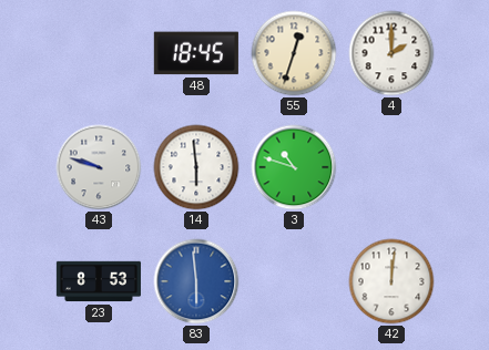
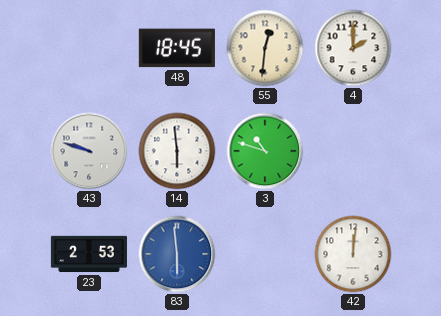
55: 12:33 -> 12:31
23: 8:53 -> 2:53
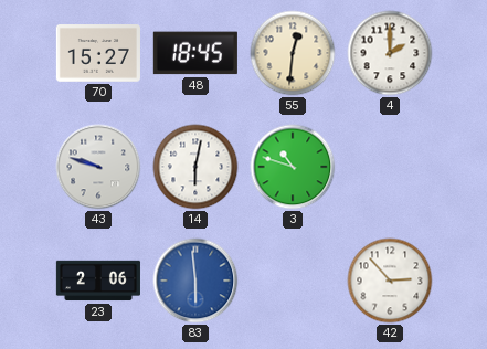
70: none -> 15:27
14: 5:59 -> 6:02
23: 2:53 -> 2:06
42: 12:01 -> 2:53
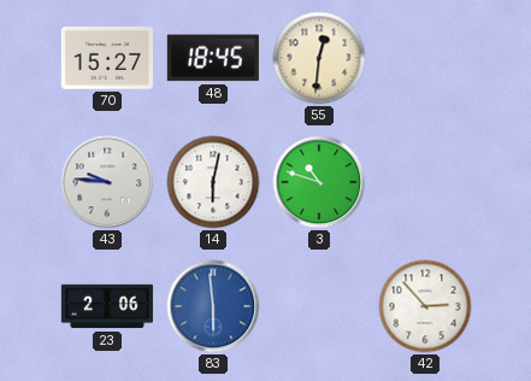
4: 2:00 -> none
43: 9:48 -> 9:46
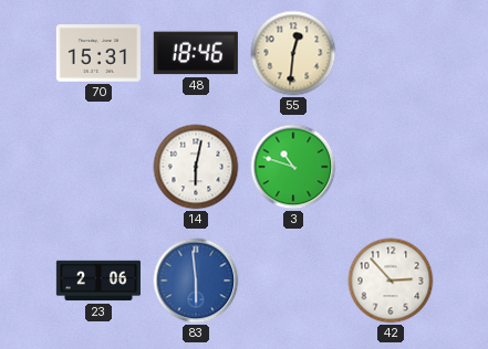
70: 15:27 -> 15:31
48: 18:45 -> 18:46
43: 9:46 -> none
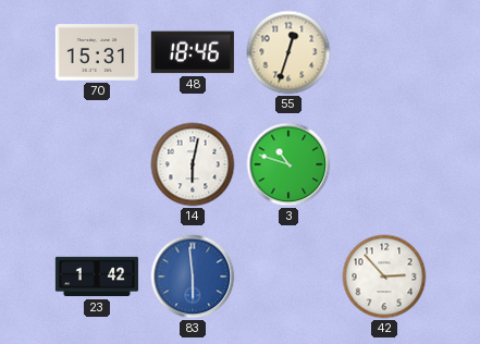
55: 12:31 -> 12:33
23: 2:06 -> 1:42
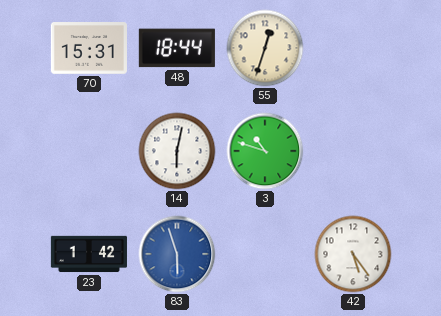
48: 18:46 -> 18:44
83: 5:59 -> 5:57
42: 2:53 -> 5:24
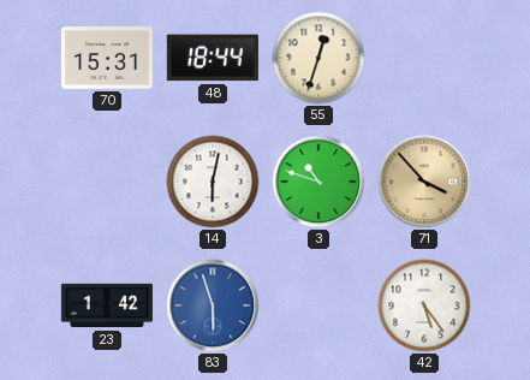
71: none -> 3:53
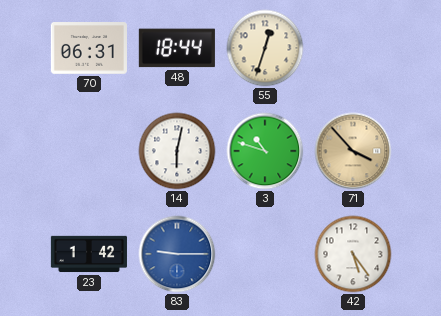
70: 15:31 -> 06:31
83: 5:57 -> 9:15
